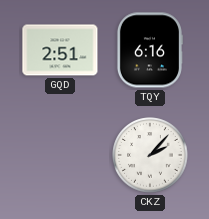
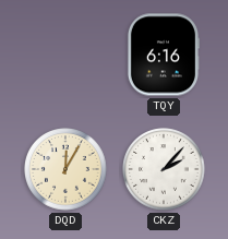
GQD: 2:51 -> none
DQD: none -> 12:05
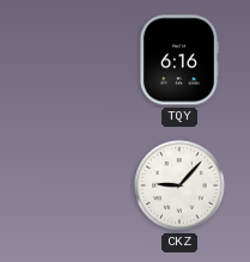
DQD: 12:05 -> none
CKZ: 2:07 -> 9:07
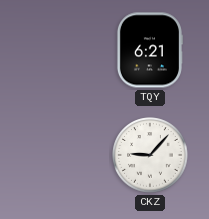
TQY: 6:16 -> 6:21
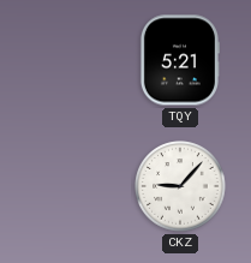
TQY: 6:21 -> 5:21
